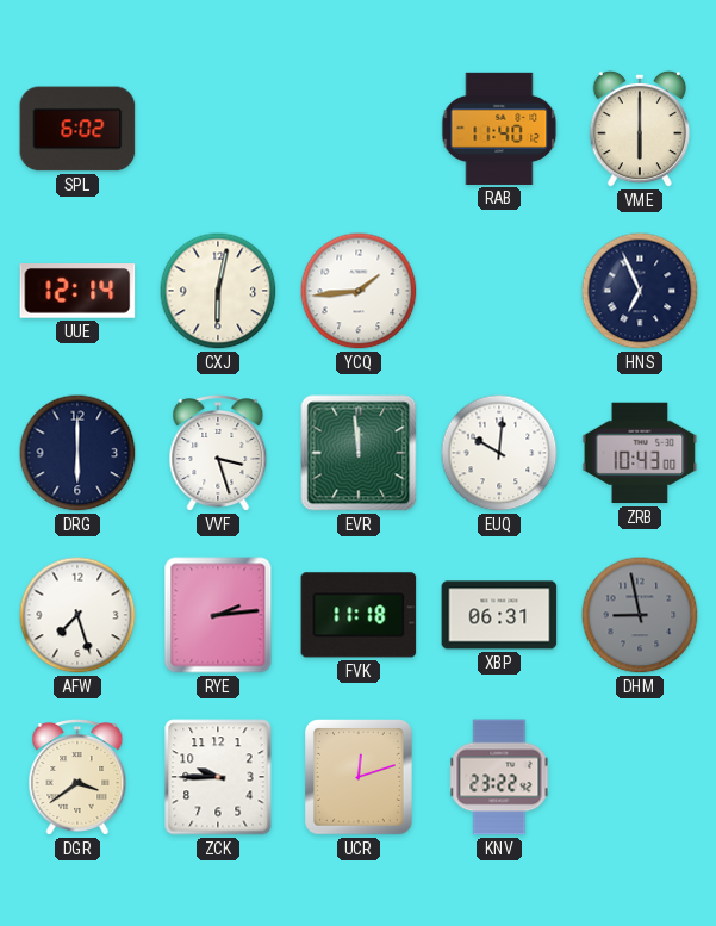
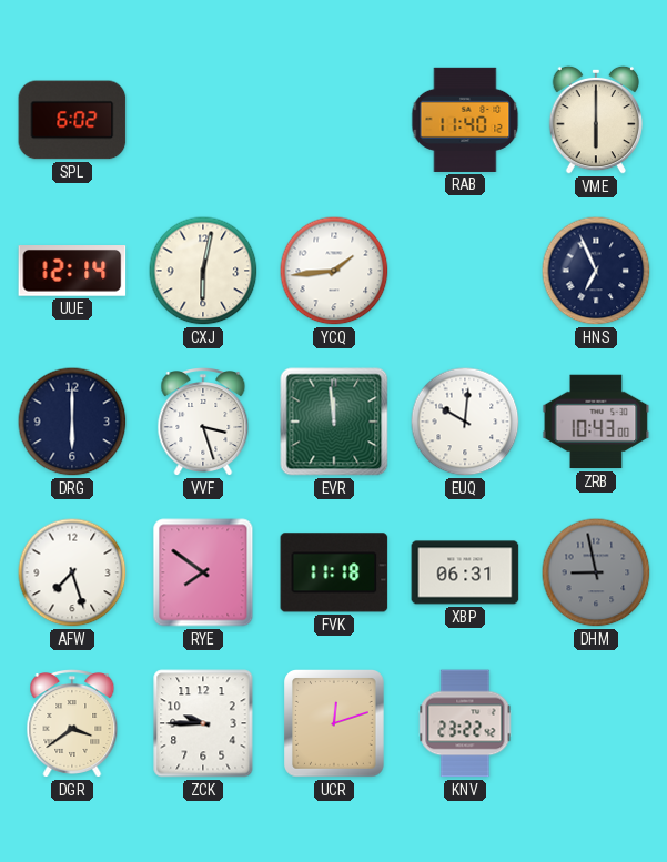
RYE: 2:14 -> 7:51
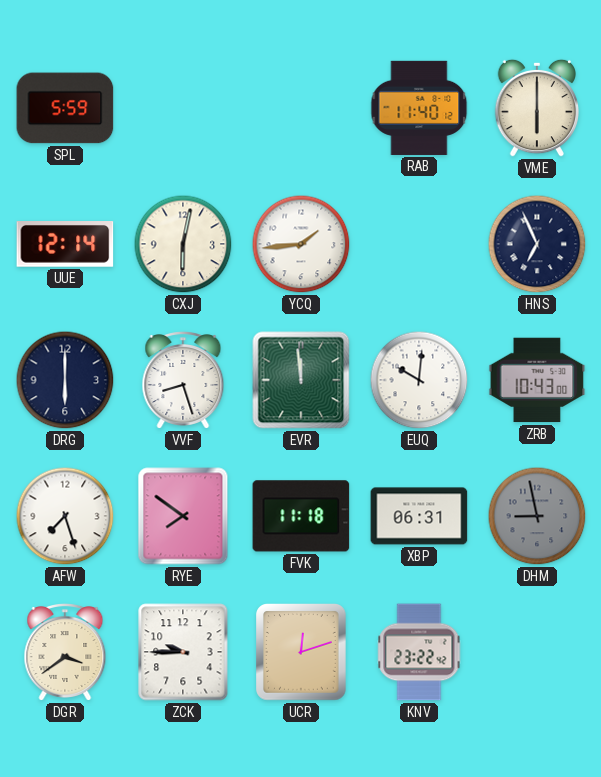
SPL: 6:02 -> 5:59
VVF: 3:27 -> 8:27
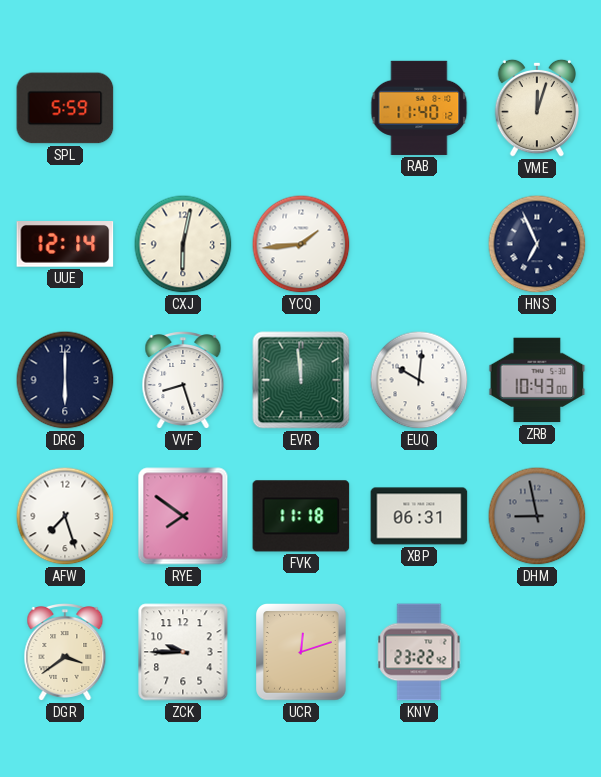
VME: 6:00 -> 12:03
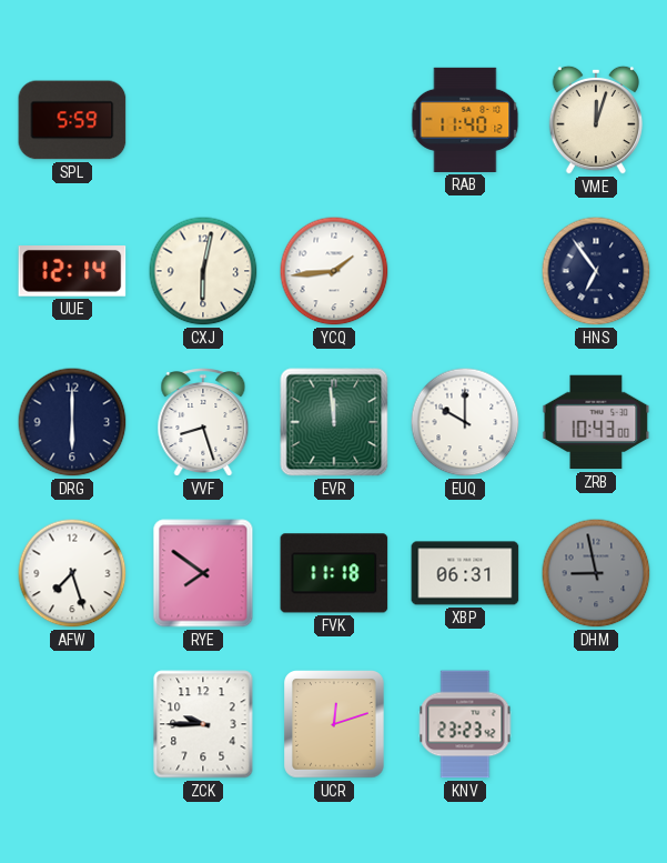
HNS: 6:56 -> 6:54
EUQ: 10:01 -> 10:00
DGR: 3:39 -> none
KNV: 23:22 -> 23:23
